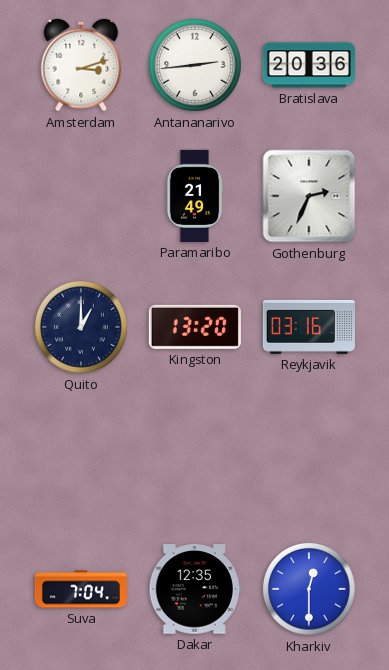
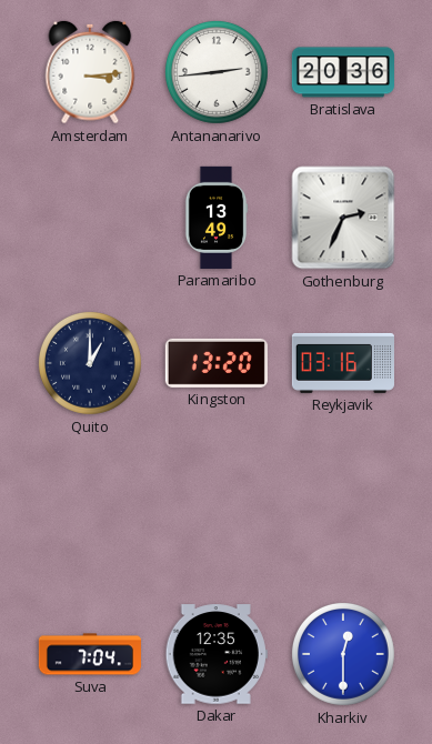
Amsterdam: 3:12 -> 3:14
Paramaribo: 21:49 -> 13:49
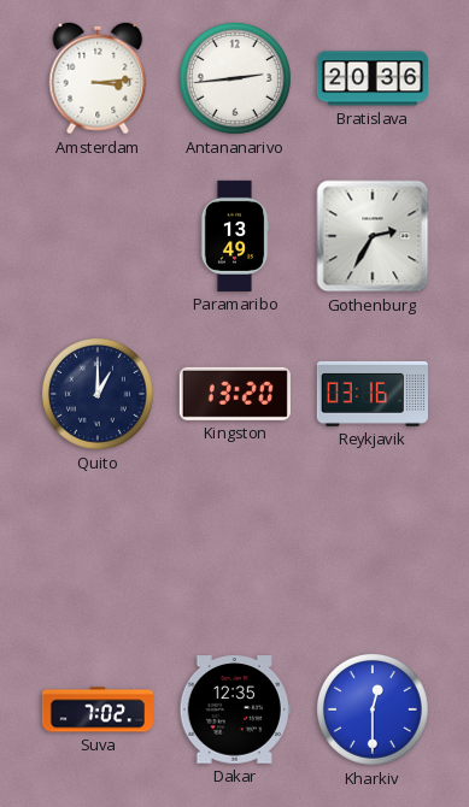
Gothenburg: 2:34 -> 2:35
Suva: 7:04 -> 7:02
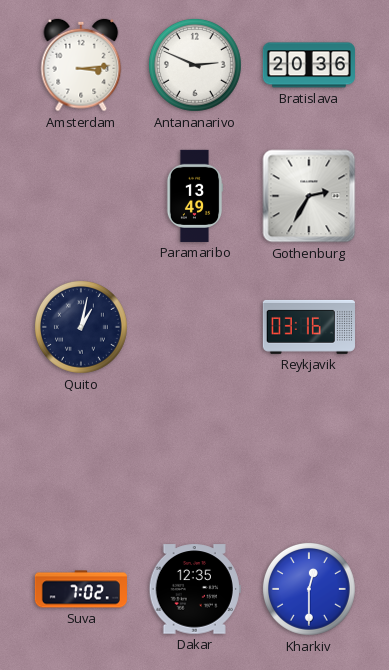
Antananarivo: 2:44 -> 2:49
Quito: 1:00 -> 1:02
Kingston: 13:20 -> none
